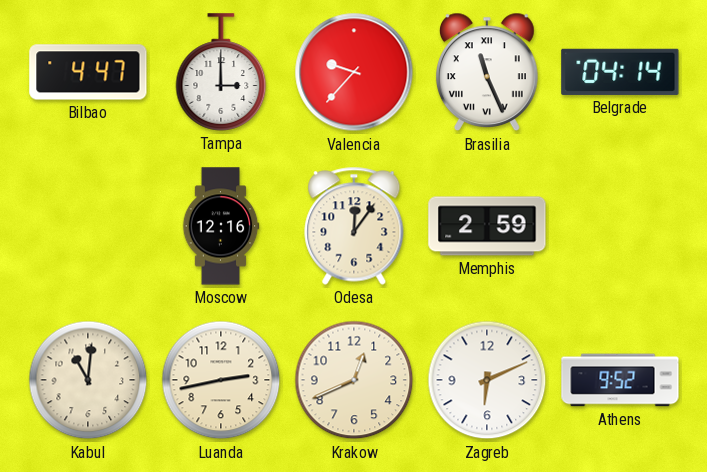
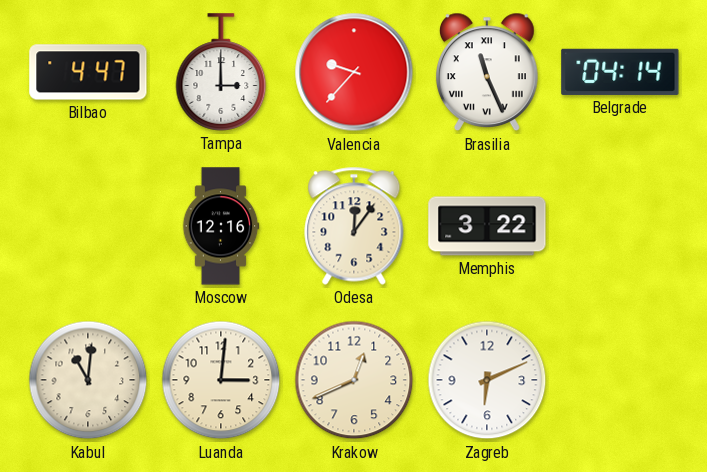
Memphis: 2:59 -> 3:22
Luanda: 2:43 -> 3:01
Athens: 9:52 -> none
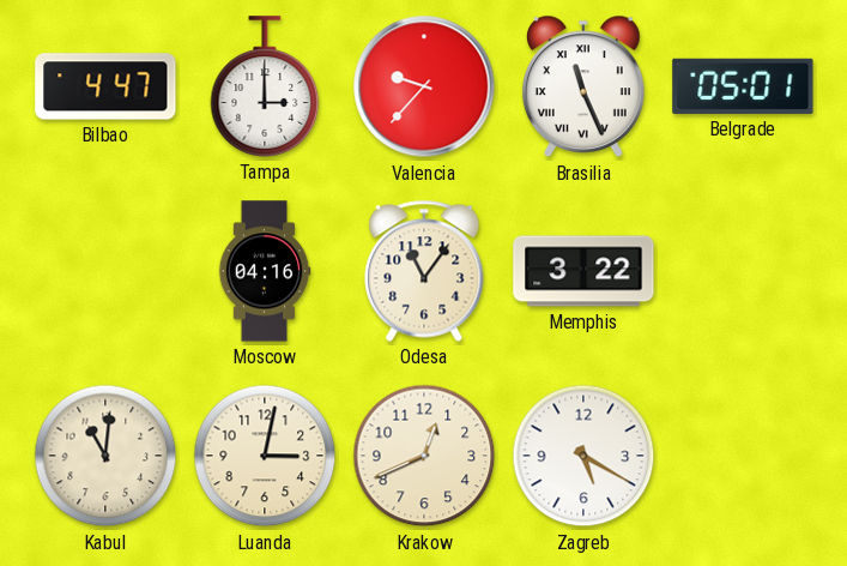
Belgrade: 04:14 -> 05:01
Moscow: 12:16 -> 04:16
Odesa: 12:06 -> 11:06
Luanda: 3:01 -> 3:02
Zagreb: 6:11 -> 5:20
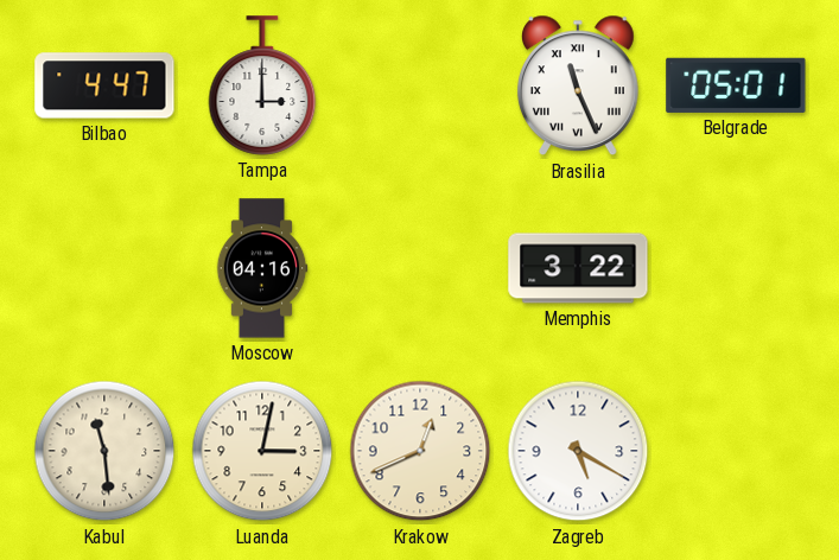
Valencia: 9:37 -> none
Odesa: 11:06 -> none
Kabul: 11:01 -> 11:29
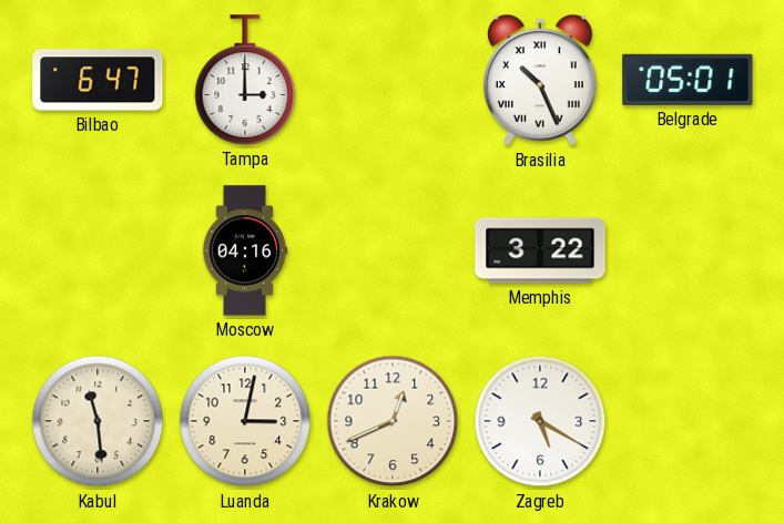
Bilbao: 4:47 -> 6:47
Brasilia: 11:26 -> 10:26
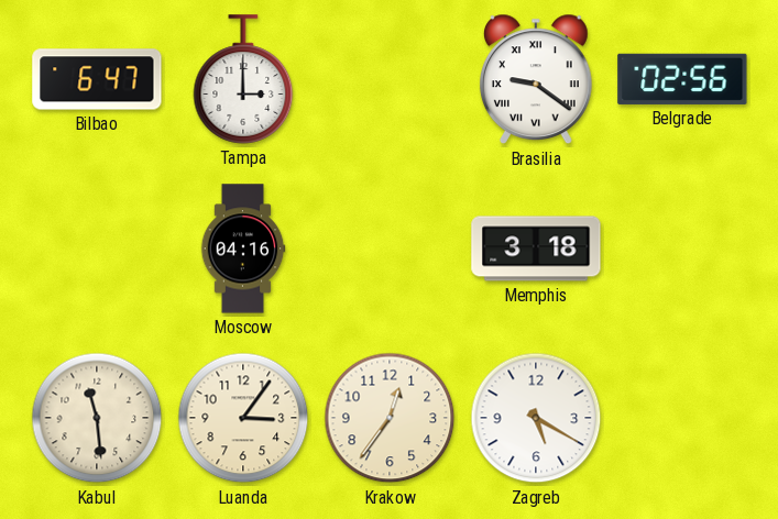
Brasilia: 10:26 -> 9:21
Belgrade: 05:01 -> 02:56
Memphis: 3:22 -> 3:18
Luanda: 3:02 -> 3:06
Krakow: 12:41 -> 12:36
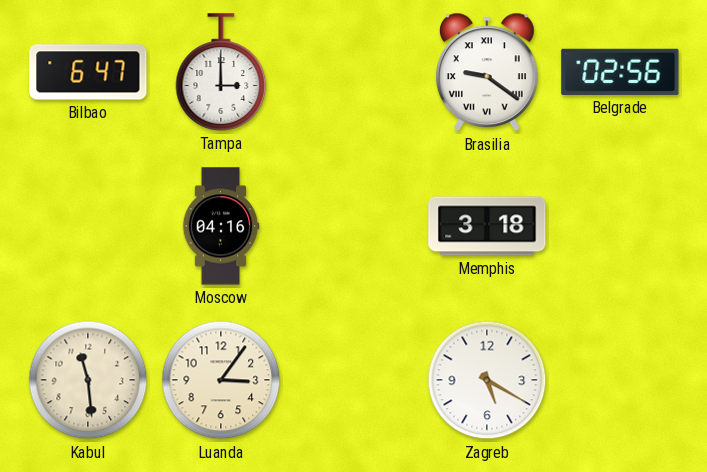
Krakow: 12:36 -> none
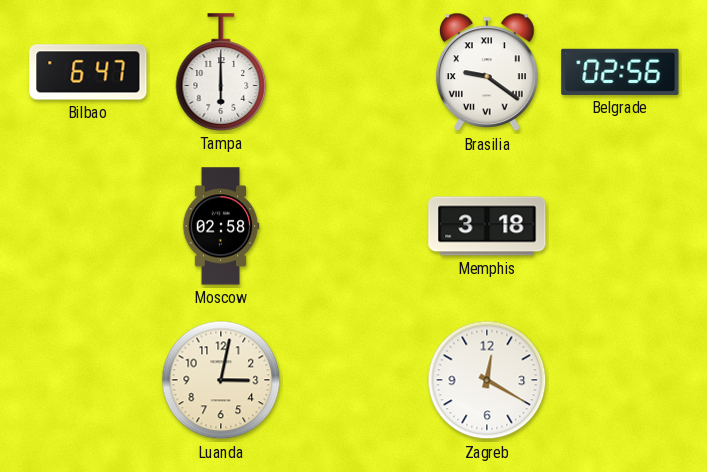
Tampa: 3:00 -> 6:00
Moscow: 04:16 -> 02:58
Kabul: 11:29 -> none
Luanda: 3:06 -> 3:02
Zagreb: 5:20 -> 12:20
